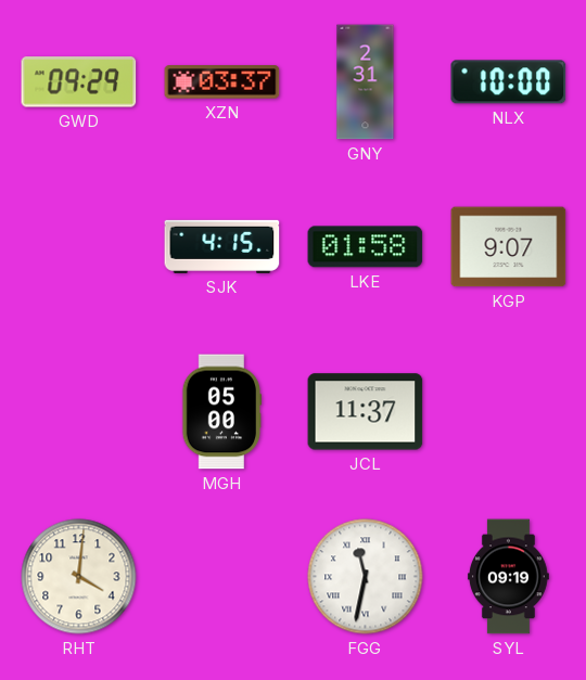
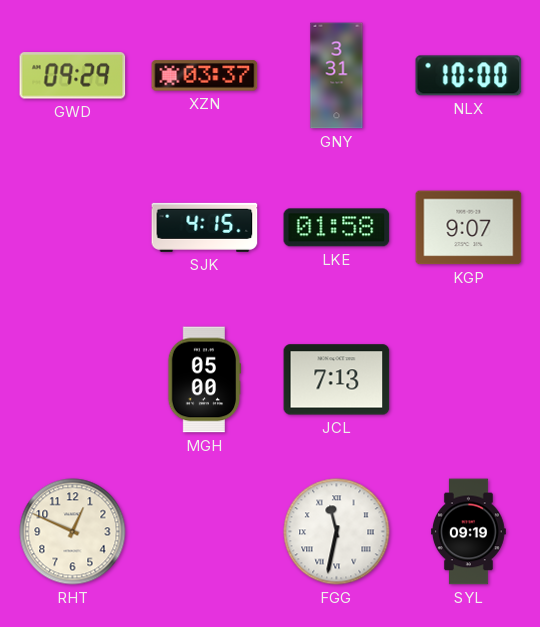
GNY: 2:31 -> 3:31
JCL: 11:37 -> 7:13
RHT: 4:01 -> 12:49
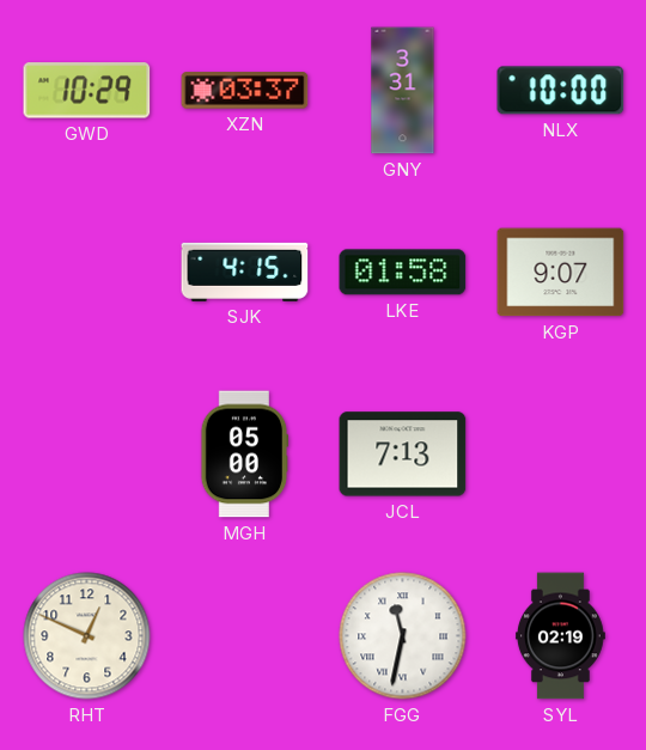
GWD: 09:29 -> 10:29
SYL: 09:19 -> 02:19
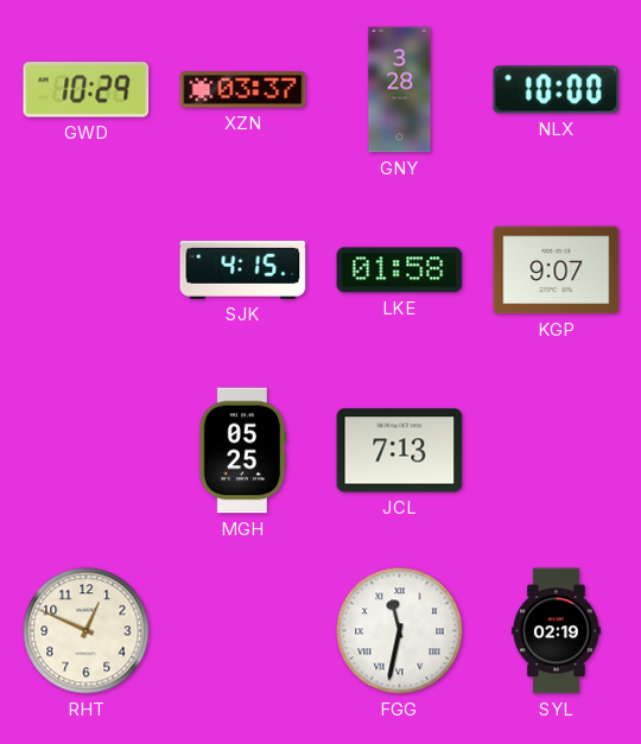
GNY: 3:31 -> 3:28
MGH: 05:00 -> 05:25
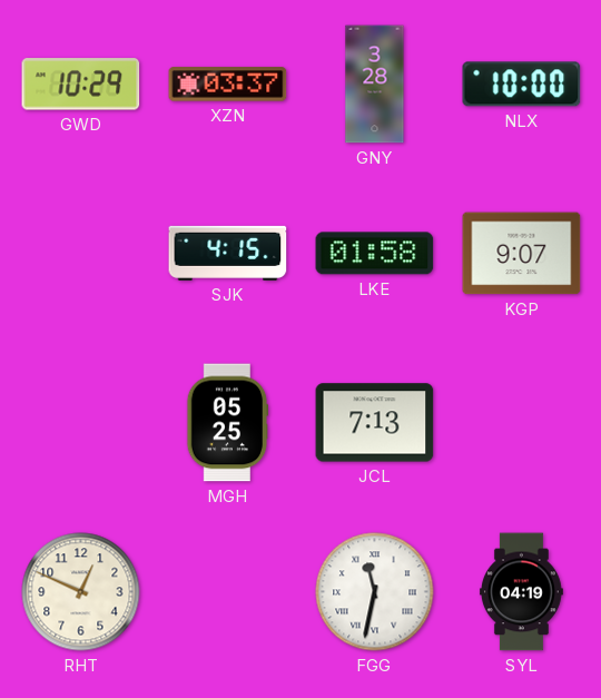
SYL: 02:19 -> 04:19
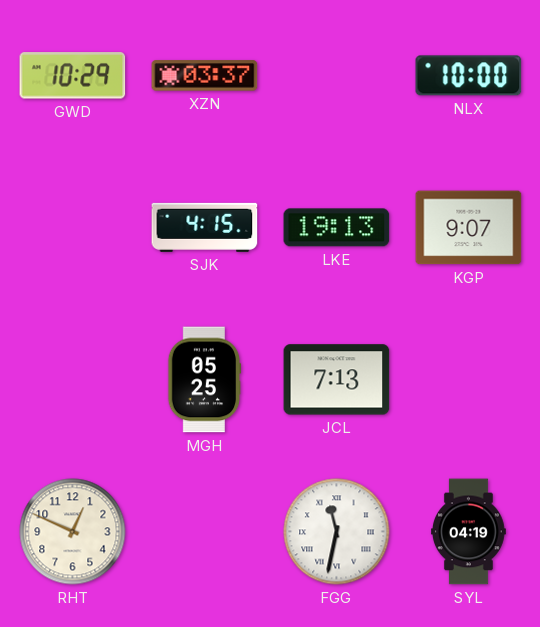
GNY: 3:28 -> none
LKE: 01:58 -> 19:13
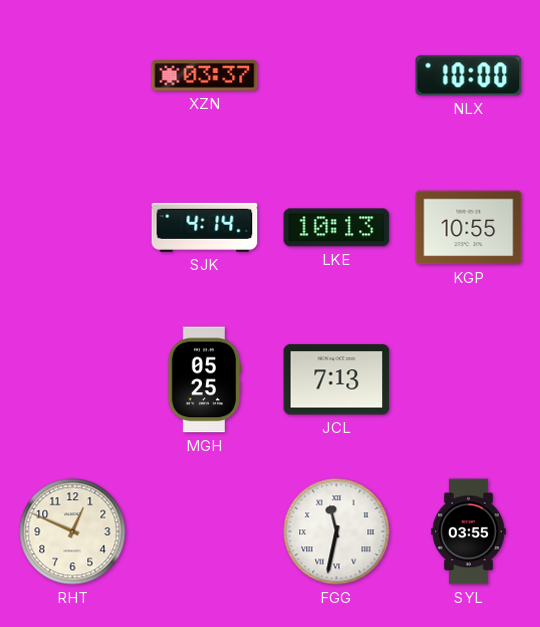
GWD: 10:29 -> none
SJK: 4:15 -> 4:14
LKE: 19:13 -> 10:13
KGP: 9:07 -> 10:55
SYL: 04:19 -> 03:55
